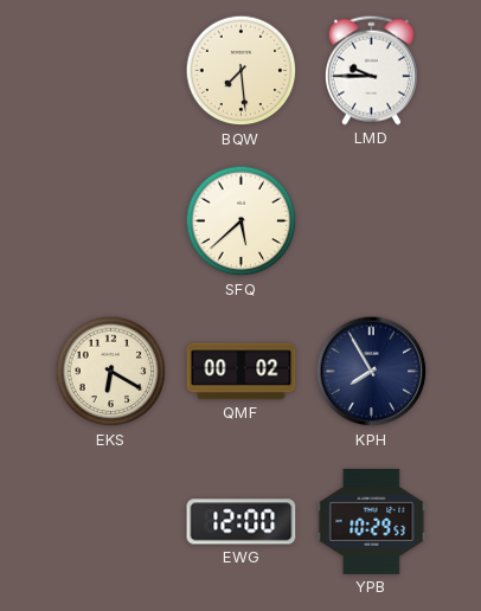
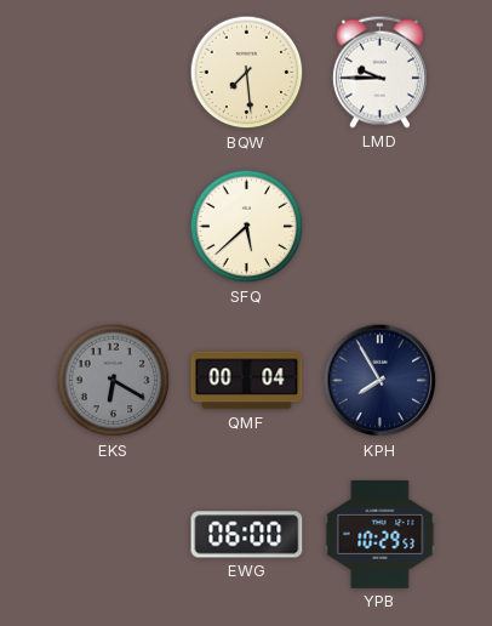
EKS dial: cream -> grey
QMF: 00:02 -> 00:04
EWG: 12:00 -> 06:00
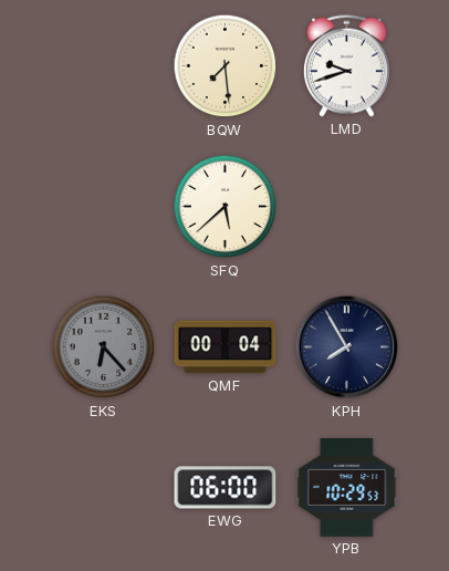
LMD: 9:45 -> 9:42
EKS: 6:20 -> 6:23
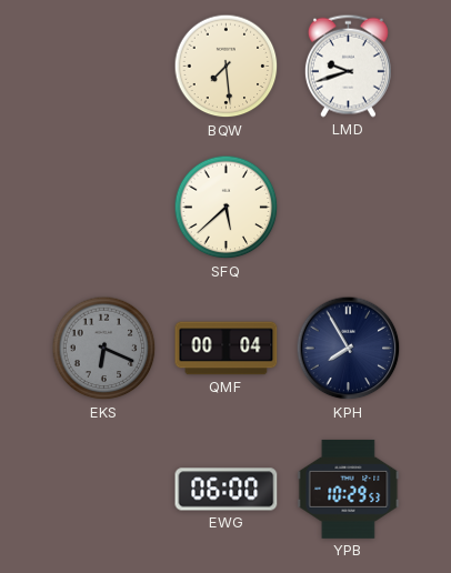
EKS: 6:23 -> 6:19
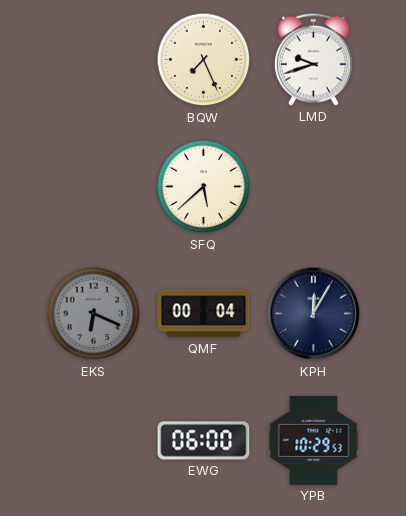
BQW: 7:29 -> 7:26
KPH: 7:55 -> 12:05
